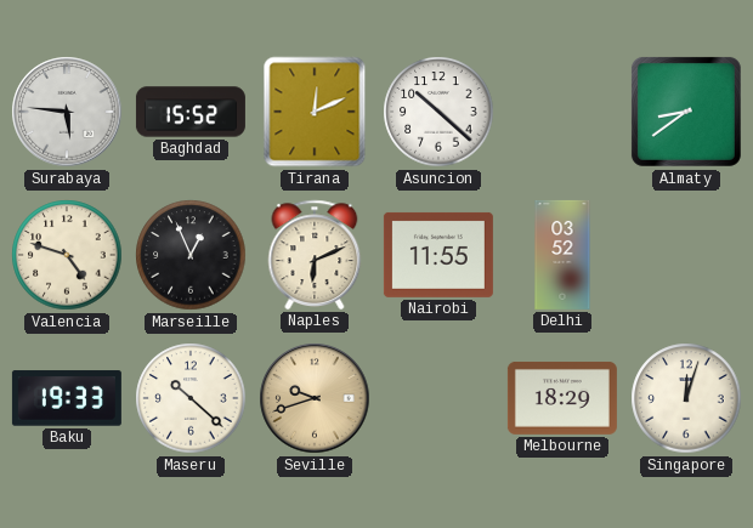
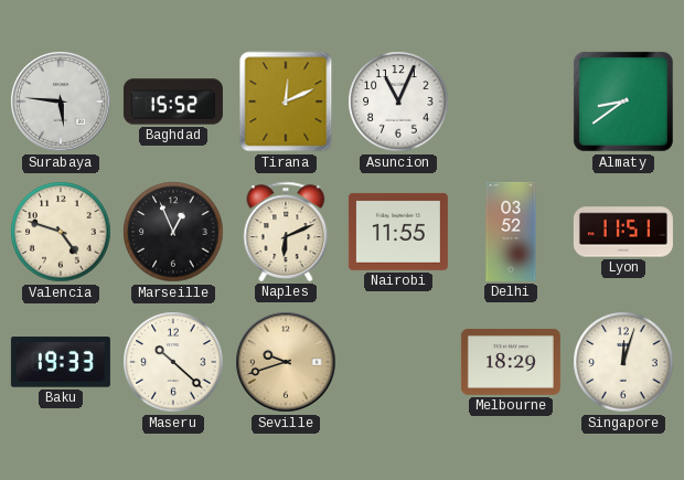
Asuncion: 10:22 -> 11:04
Lyon: none -> 11:51
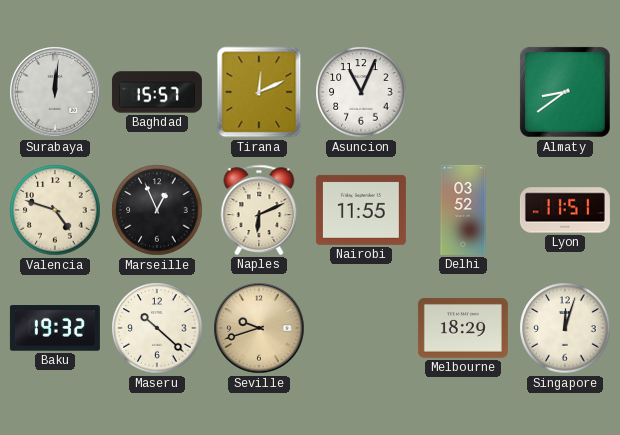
Surabaya: 5:46 -> 12:01
Baghdad: 15:52 -> 15:57
Baku: 19:33 -> 19:32
